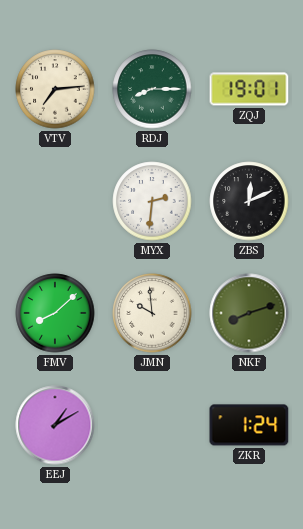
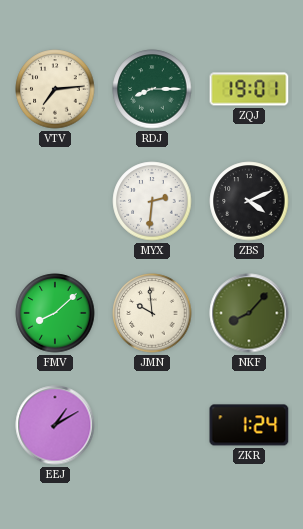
ZBS: 12:11 -> 4:11
NKF: 8:12 -> 8:07
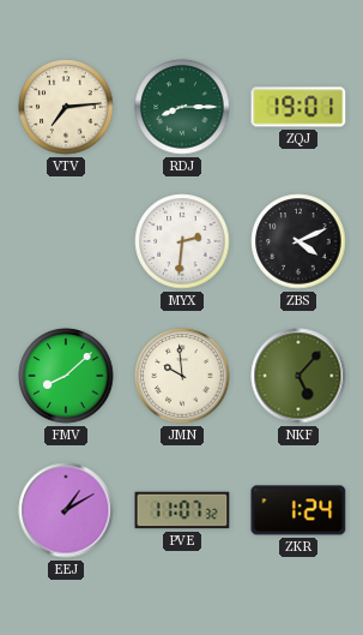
NKF: 8:07 -> 5:07
PVE: none -> 11:07
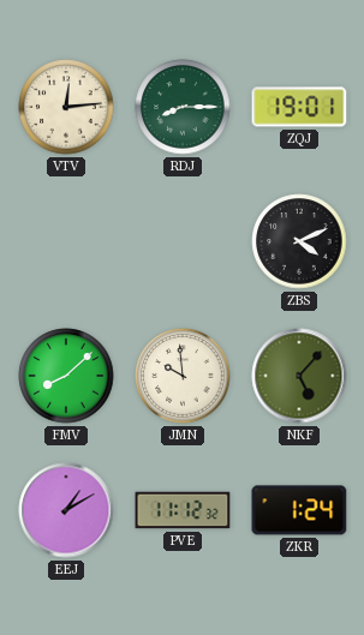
VTV: 7:14 -> 12:14
MYX: 2:31 -> none
PVE: 11:07 -> 11:12
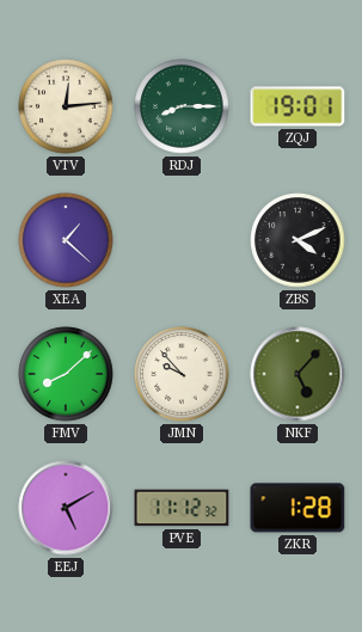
XEA: none -> 1:22
JMN: 9:59 -> 9:53
EEJ: 1:10 -> 5:10
ZKR: 1:24 -> 1:28
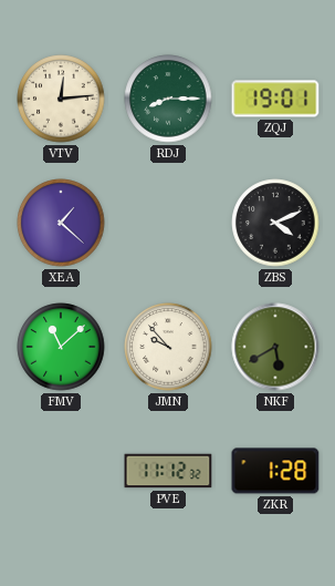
FMV: 8:08 -> 11:08
NKF: 5:07 -> 5:40
EEJ: 5:10 -> none
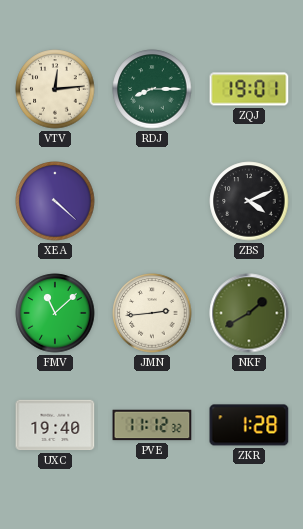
XEA: 1:22 -> 4:22
JMN: 9:53 -> 2:44
NKF: 5:40 -> 1:40
UXC: none -> 19:40
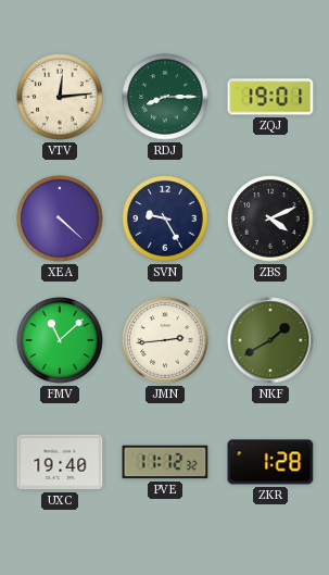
SVN: none -> 9:25
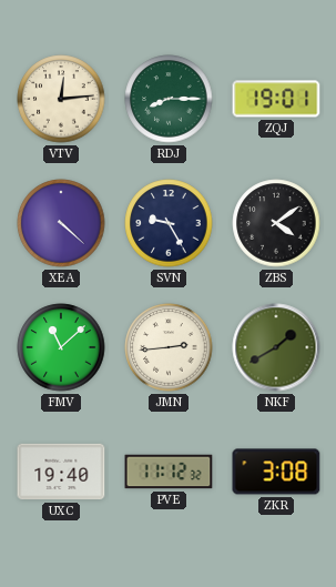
ZBS: 4:11 -> 4:09
ZKR: 1:28 -> 3:08
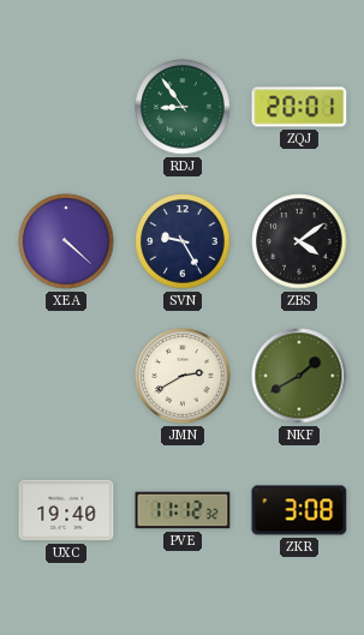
VTV: 12:14 -> none
RDJ: 8:15 -> 8:54
ZQJ: 19:01 -> 20:01
FMV: 11:08 -> none
JMN: 2:44 -> 2:40
